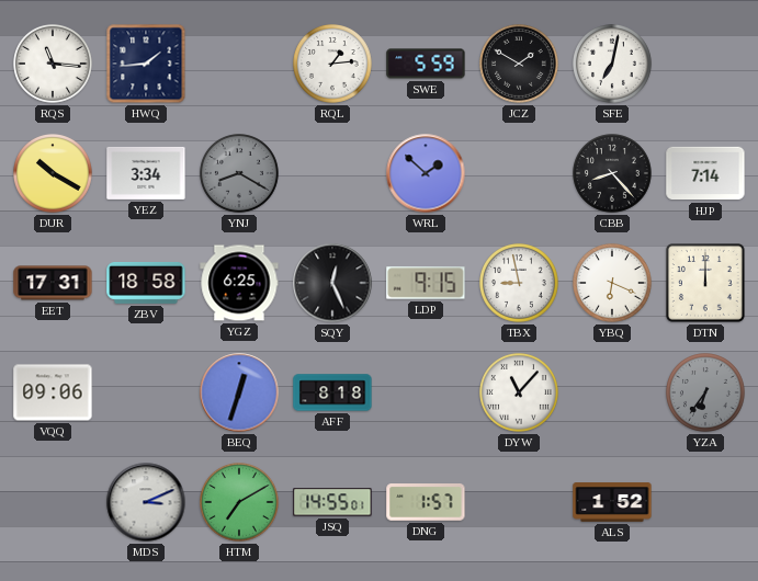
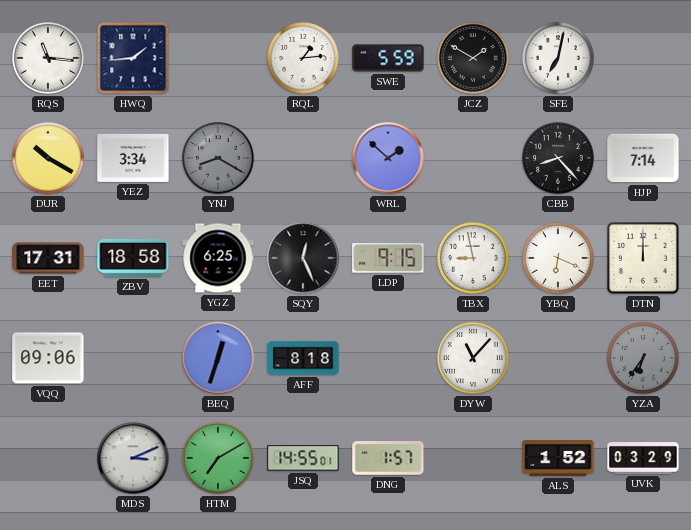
UVK: none -> 03:29
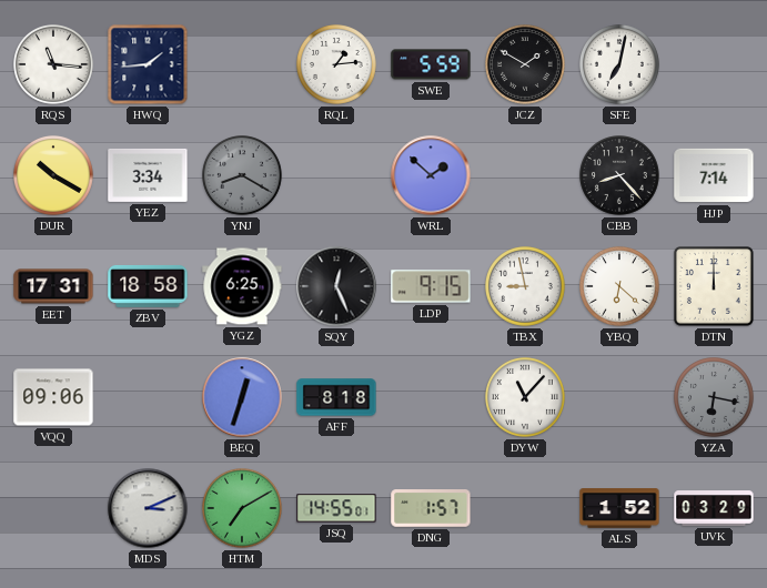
YBQ: 6:19 -> 6:22
YZA: 6:36 -> 6:17
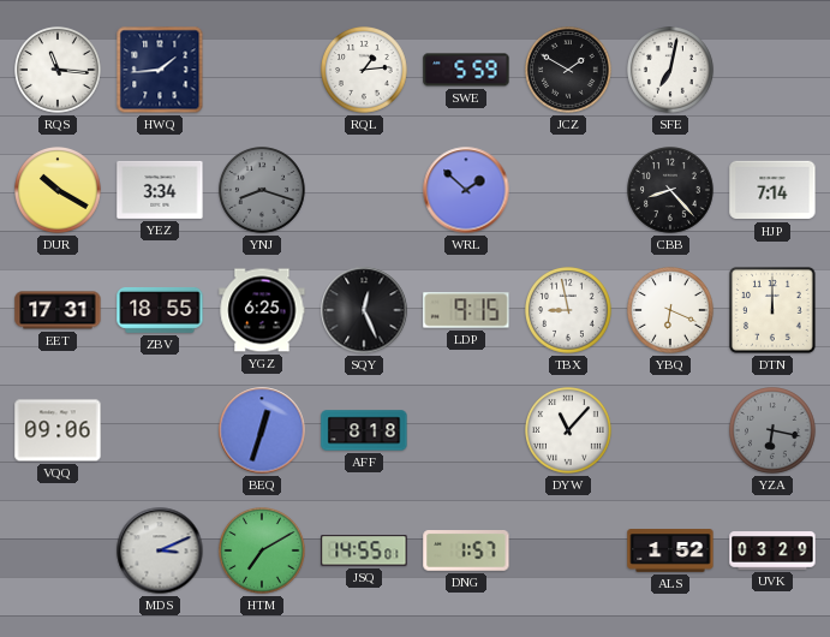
YNJ: 8:20 -> 8:18
ZBV: 18:58 -> 18:55
YBQ: 6:22 -> 6:19
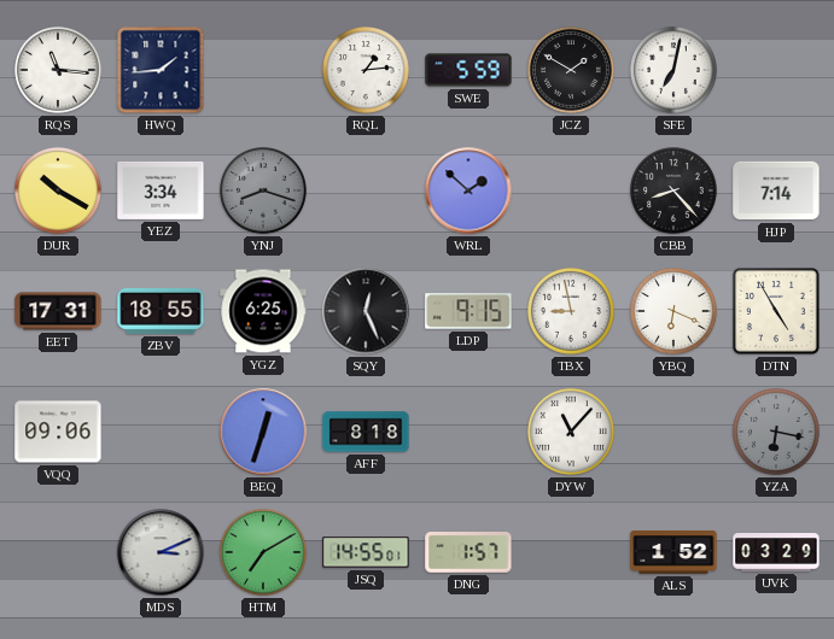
DTN: 12:00 -> 4:55
